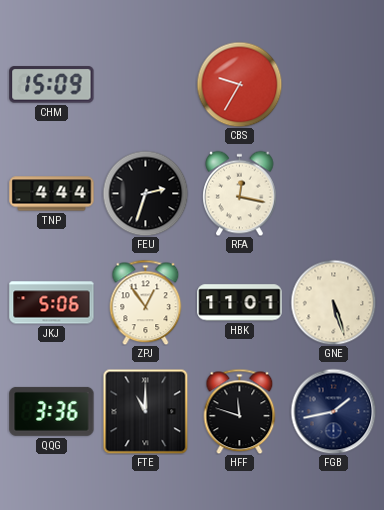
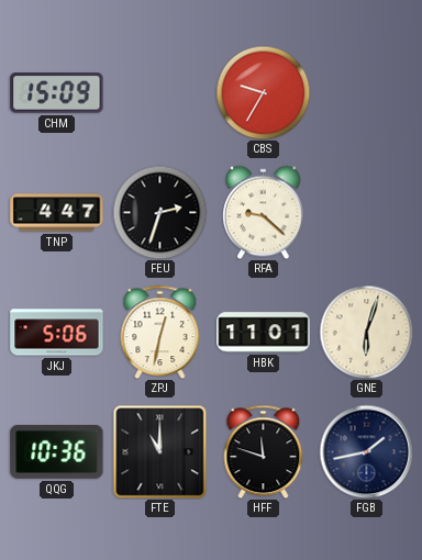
TNP: 4:44 -> 4:47
RFA: 12:17 -> 9:22
ZPJ: 12:54 -> 12:32
GNE: 5:27 -> 6:03
QQG: 3:36 -> 10:36
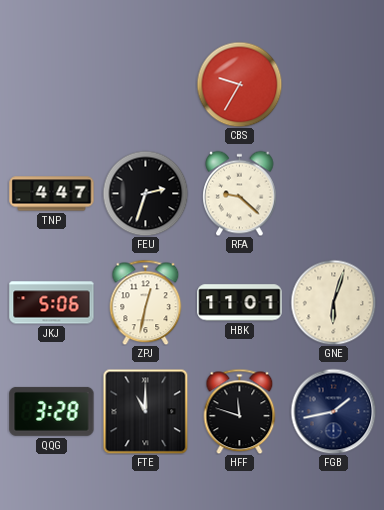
CHM: 15:09 -> none
QQG: 10:36 -> 3:28
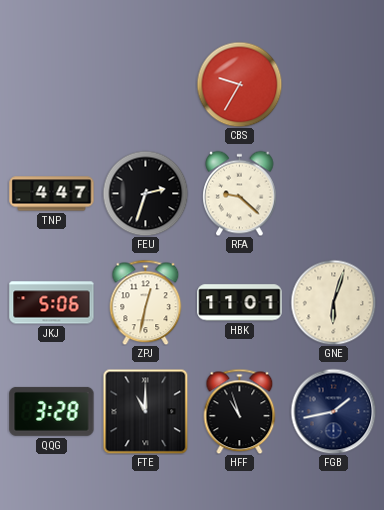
HFF: 11:48 -> 10:57
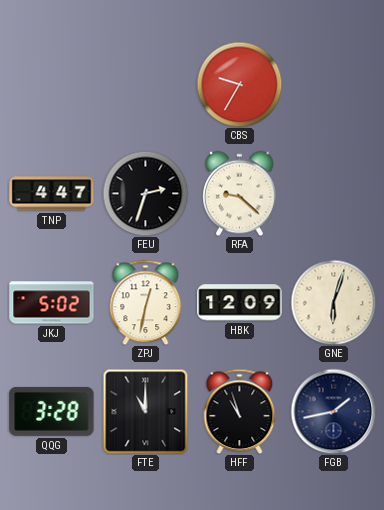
JKJ: 5:06 -> 5:02
HBK: 11:01 -> 12:09
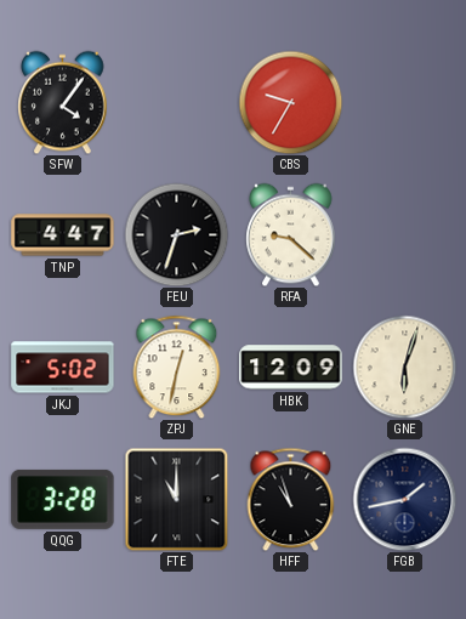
SFW: none -> 4:06
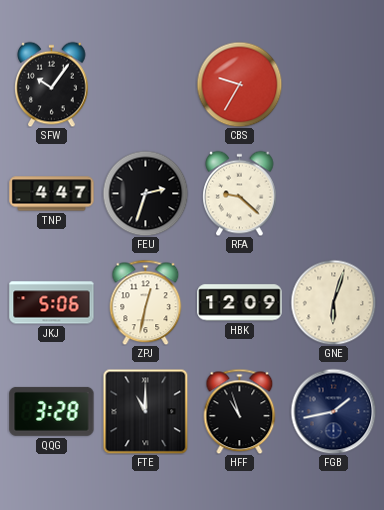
SFW: 4:06 -> 10:06
JKJ: 5:02 -> 5:06
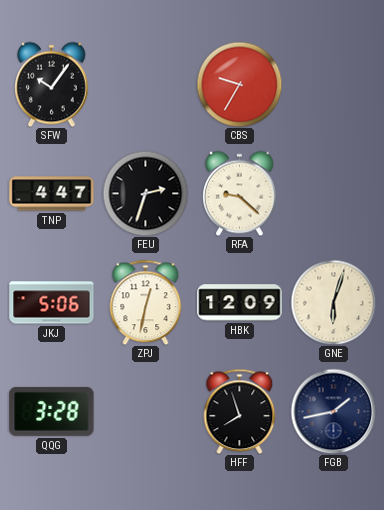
FTE: 11:00 -> none
HFF: 10:57 -> 7:57
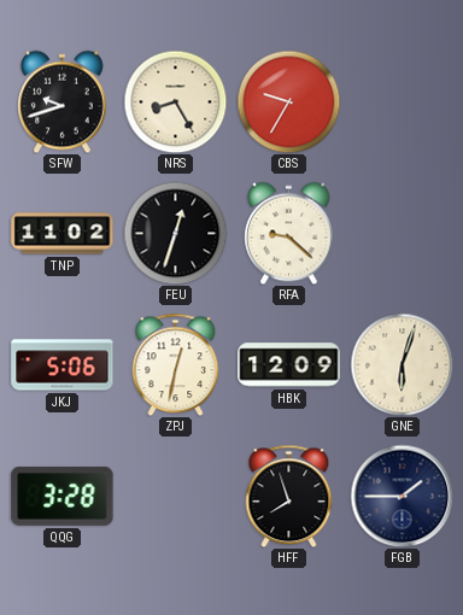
SFW: 10:06 -> 9:42
NRS: none -> 8:25
TNP: 4:47 -> 11:02
FEU: 2:33 -> 12:33
FGB: 1:43 -> 1:45
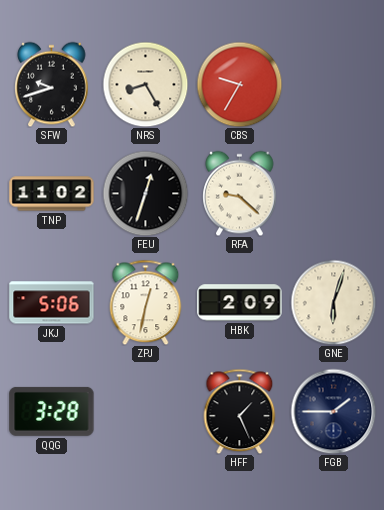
HBK: 12:09 -> 2:09
HFF: 7:57 -> 1:26
